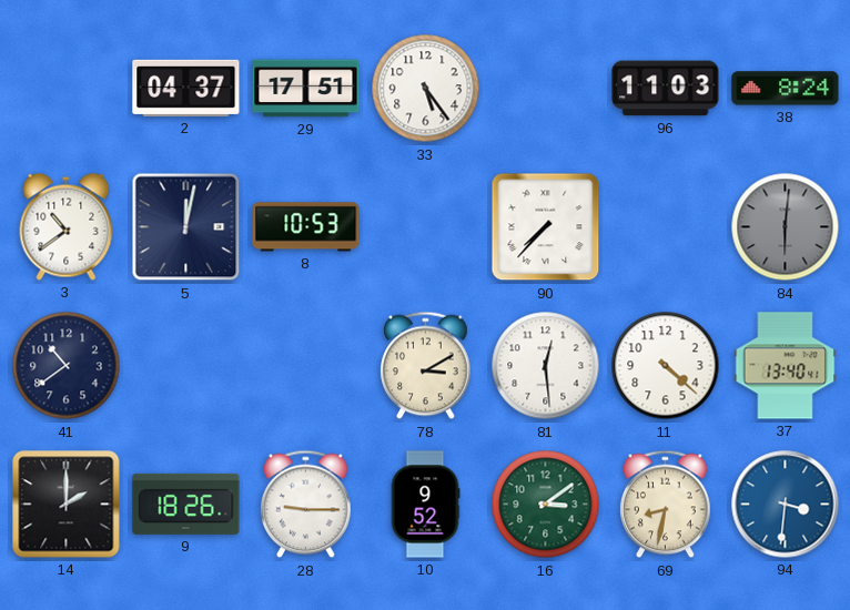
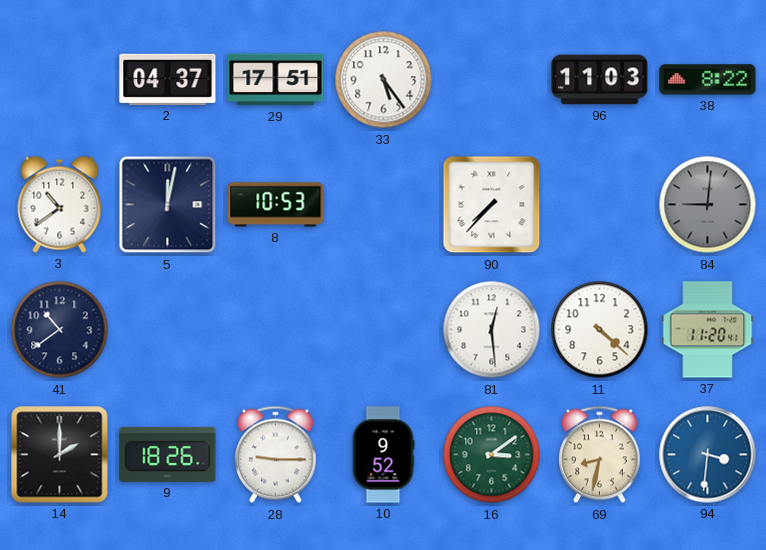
38: 8:24 -> 8:22
84: 6:01 -> 9:01
78: 3:10 -> none
37: 13:40 -> 11:20
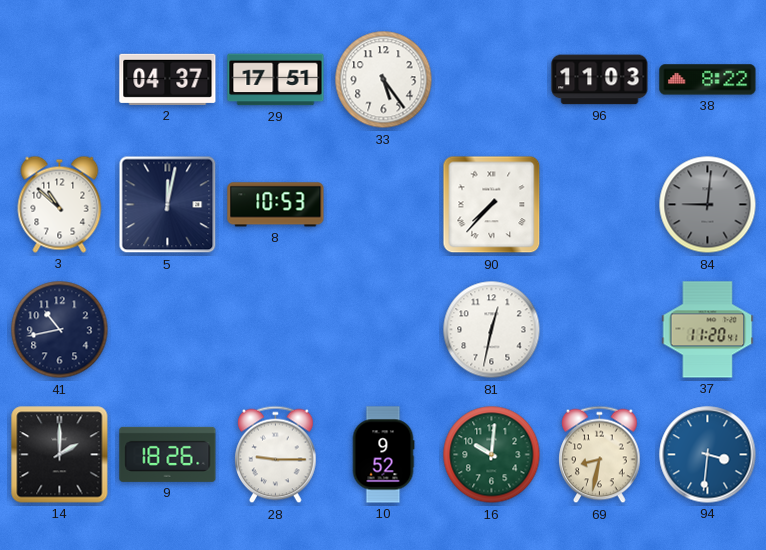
3: 10:39 -> 10:52
41: 10:39 -> 10:43
81: 12:29 -> 12:32
11: 4:22 -> none
16: 3:09 -> 10:01
